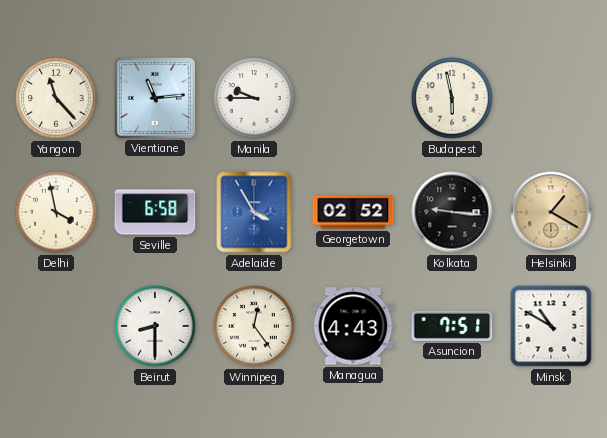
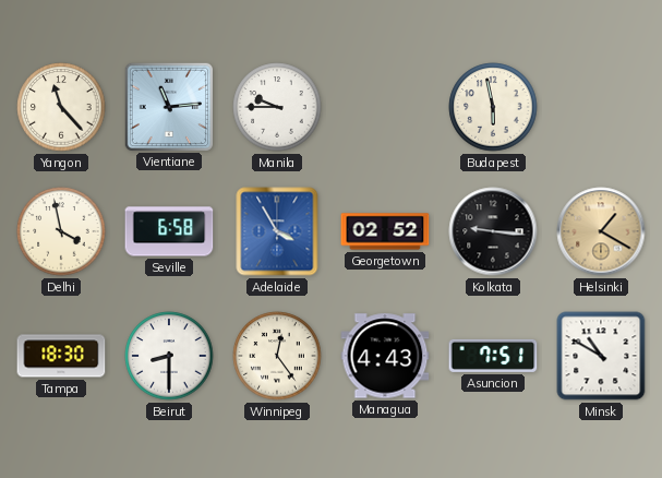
Tampa: none -> 18:30
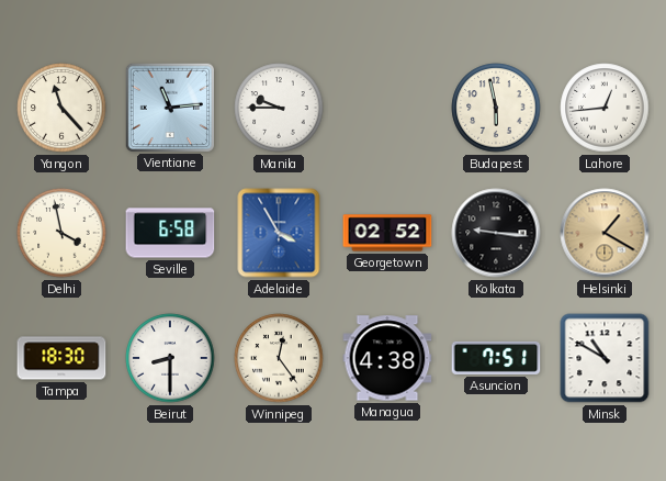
Lahore: none -> 12:44
Managua: 4:43 -> 4:38
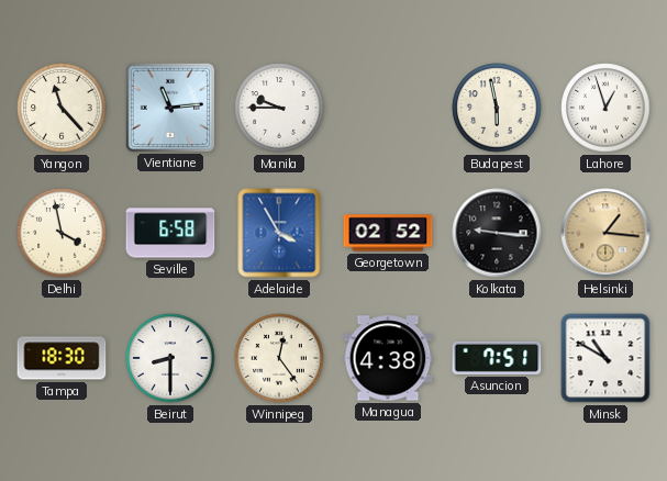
Lahore: 12:44 -> 12:57
Helsinki: 1:20 -> 1:16
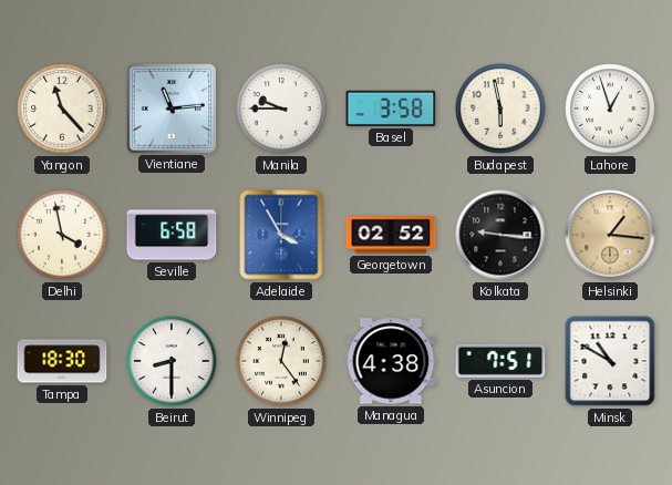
Basel: none -> 3:58
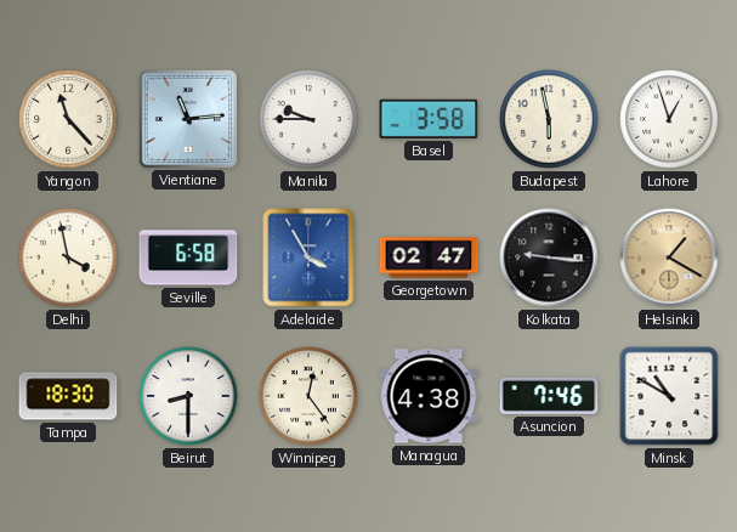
Georgetown: 02:52 -> 02:47
Helsinki: 1:16 -> 1:20
Asuncion: 7:51 -> 7:46
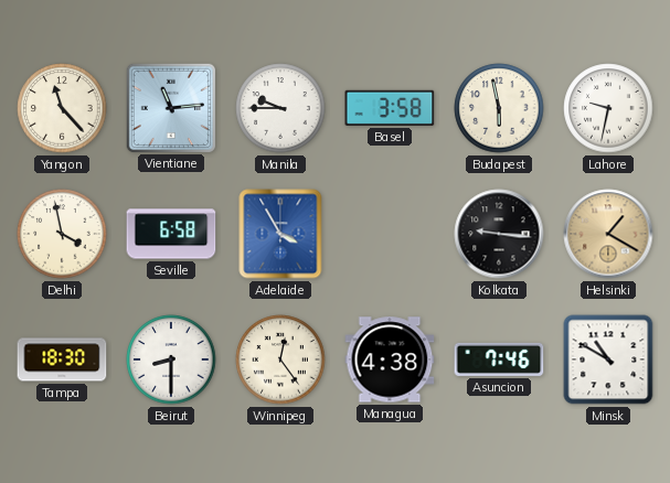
Lahore: 12:57 -> 9:32
Georgetown: 02:47 -> none
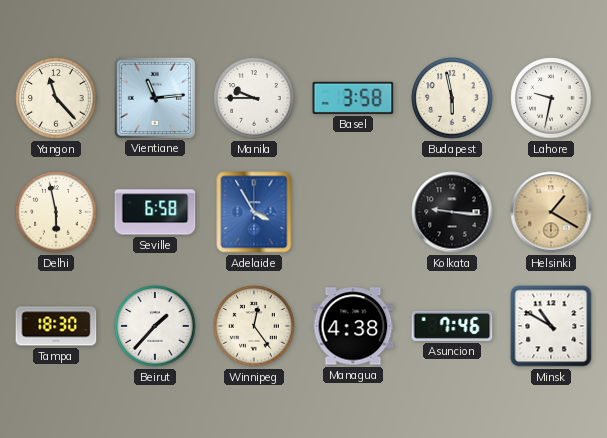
Delhi: 3:58 -> 5:58
Beirut: 8:30 -> 1:37
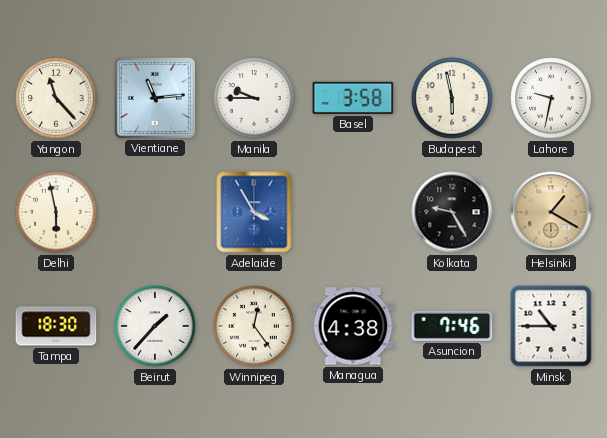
Seville: 6:58 -> none
Kolkata: 9:16 -> 9:25
Minsk: 10:50 -> 10:45
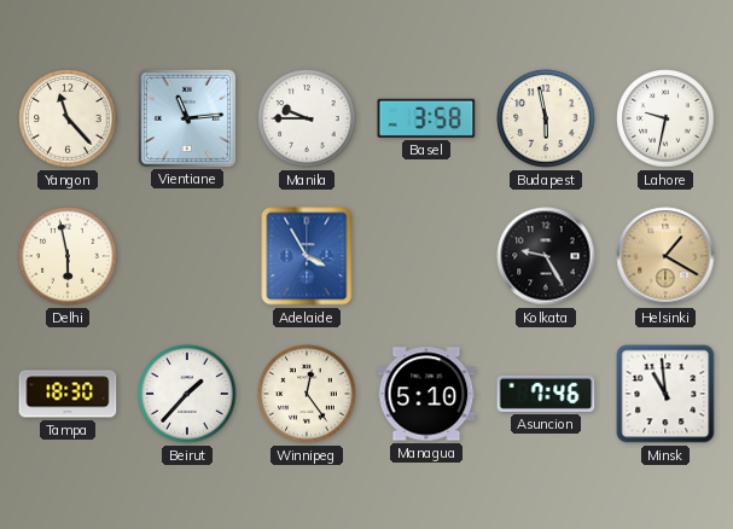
Managua: 4:38 -> 5:10
Minsk: 10:45 -> 10:59
